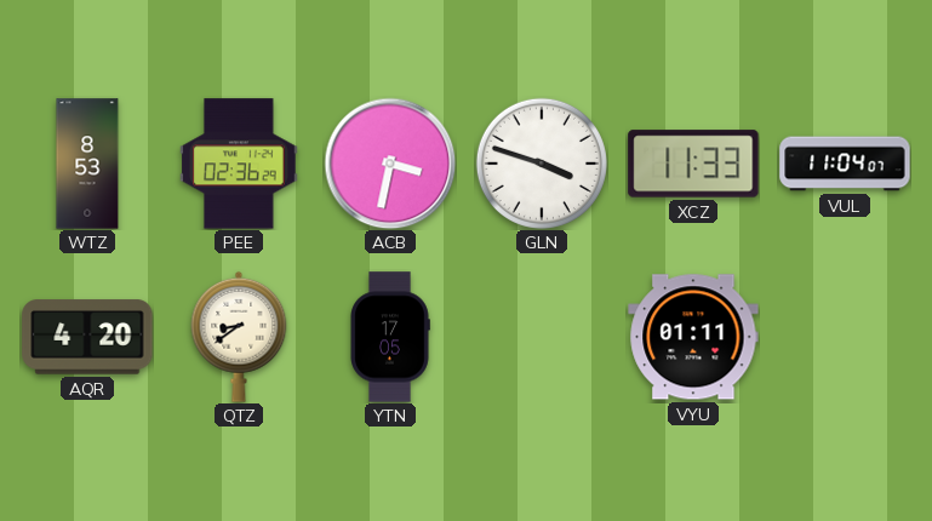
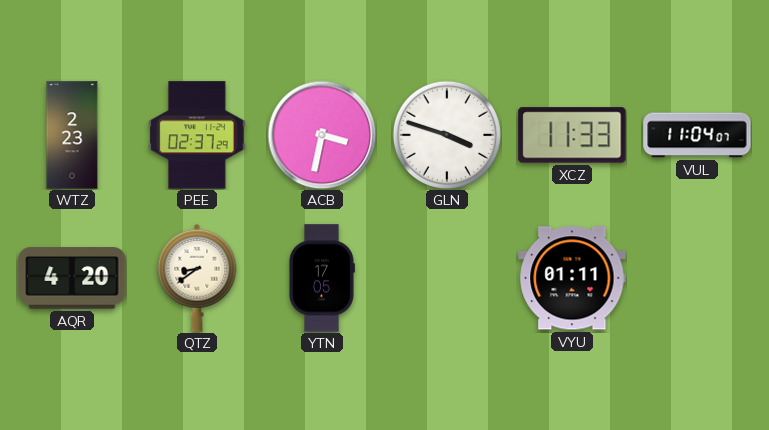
WTZ: 8:53 -> 2:23
PEE: 02:36 -> 02:37
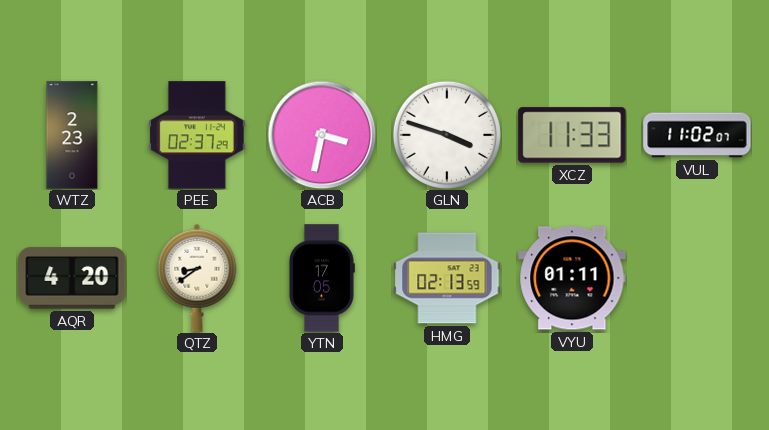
VUL: 11:04 -> 11:02
HMG: none -> 02:13
